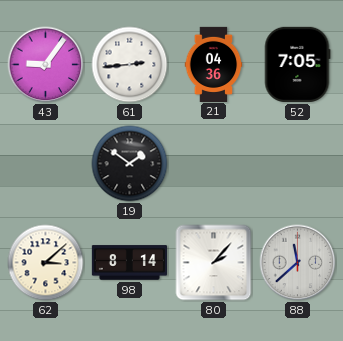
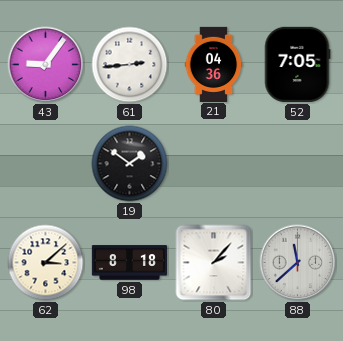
98: 8:14 -> 8:18
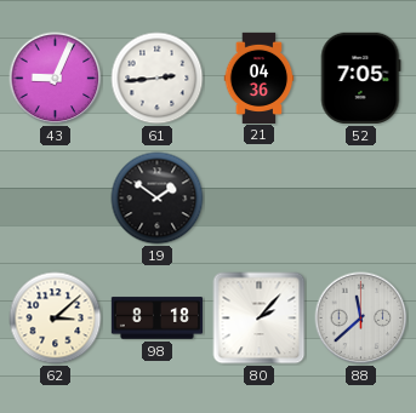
43: 9:06 -> 9:04
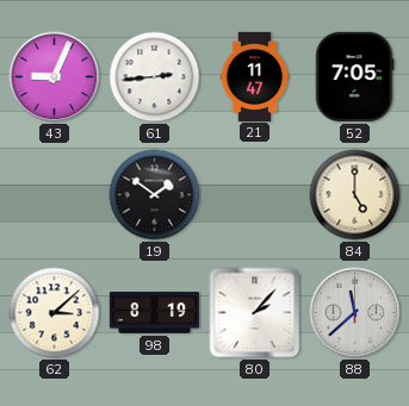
21: 04:36 -> 11:47
84: none -> 5:00
98: 8:18 -> 8:19
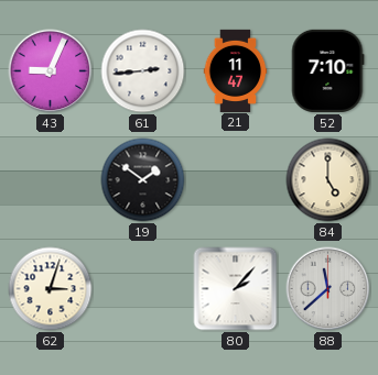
52: 7:05 -> 7:10
62: 3:08 -> 3:03
98: 8:19 -> none
